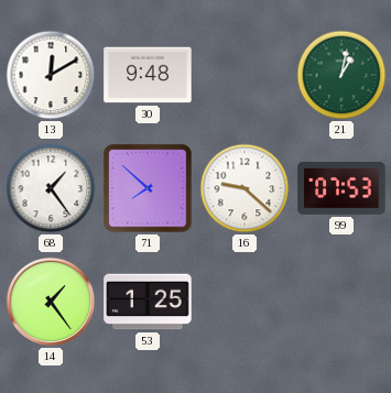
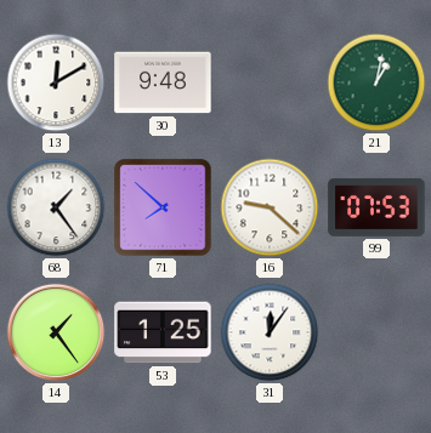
31: none -> 12:06
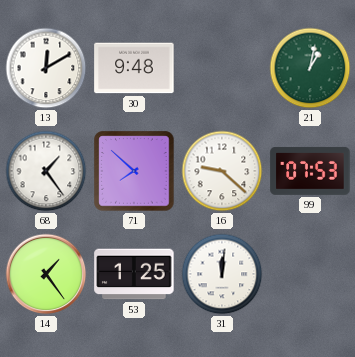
31: 12:06 -> 12:01
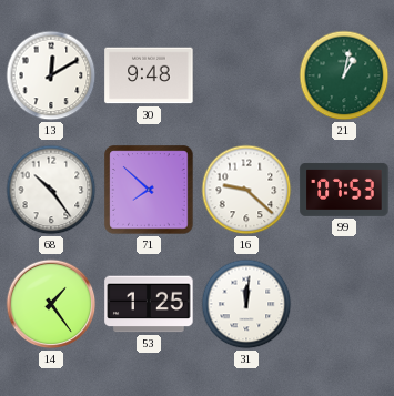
68: 1:24 -> 10:24
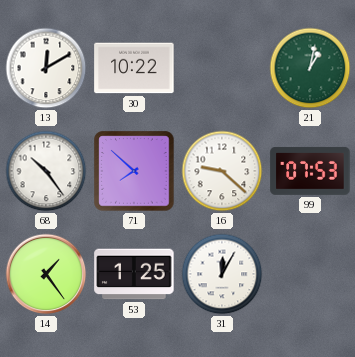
30: 9:48 -> 10:22
31: 12:01 -> 12:05
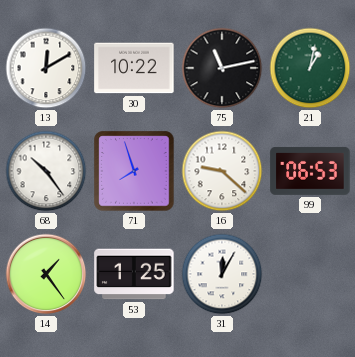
75: none -> 11:13
71: 7:52 -> 7:57
99: 07:53 -> 06:53
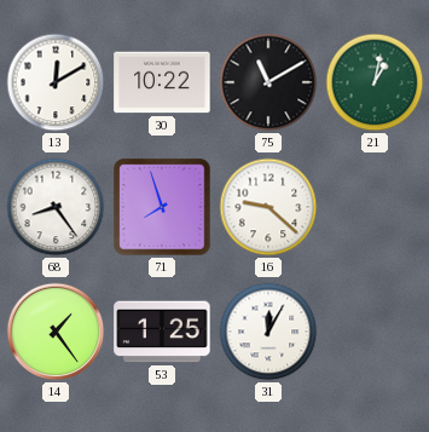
75: 11:13 -> 11:10
68: 10:24 -> 8:24
99: 06:53 -> none
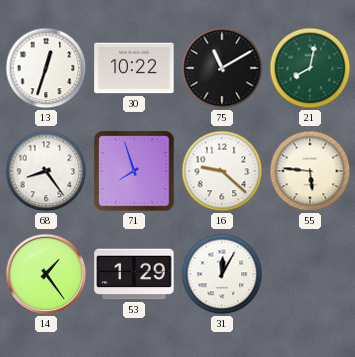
13: 12:10 -> 12:33
21: 1:02 -> 8:02
55: none -> 5:46
53: 1:25 -> 1:29
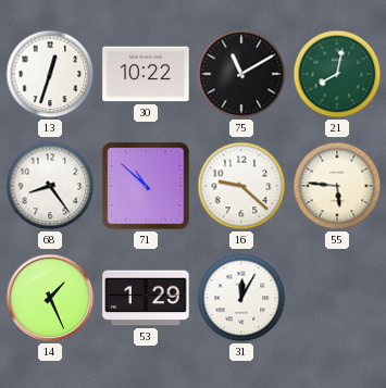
71: 7:57 -> 10:52
14: 1:24 -> 1:26
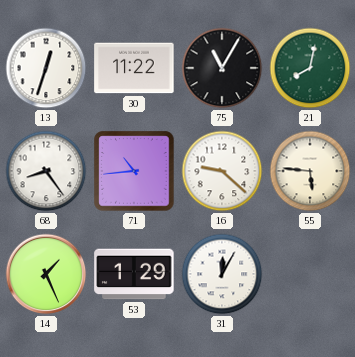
30: 10:22 -> 11:22
75: 11:10 -> 11:05
71: 10:52 -> 10:44
